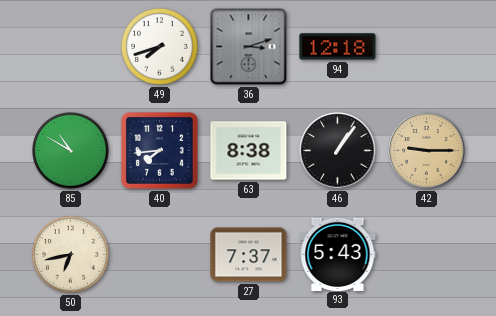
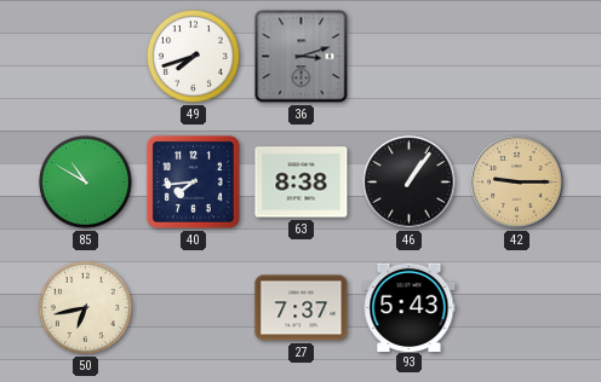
94: 12:18 -> none
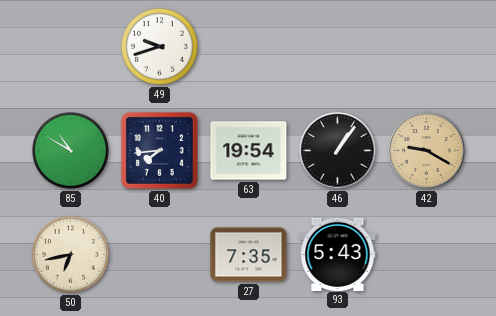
49: 7:42 -> 9:42
36: 3:12 -> none
63: 8:38 -> 19:54
42: 9:15 -> 9:20
27: 7:37 -> 7:35
